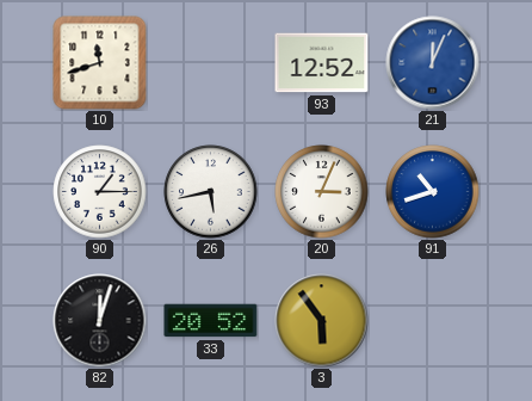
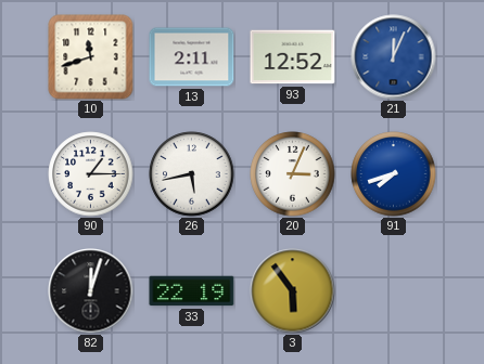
13: none -> 2:11
91: 10:42 -> 7:42
33: 20:52 -> 22:19
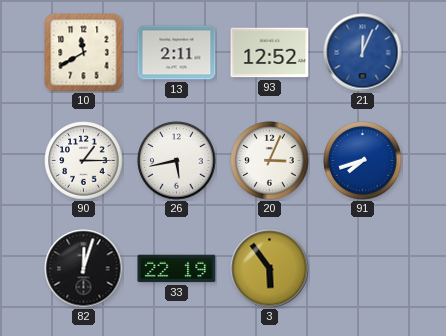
10: 11:42 -> 11:40
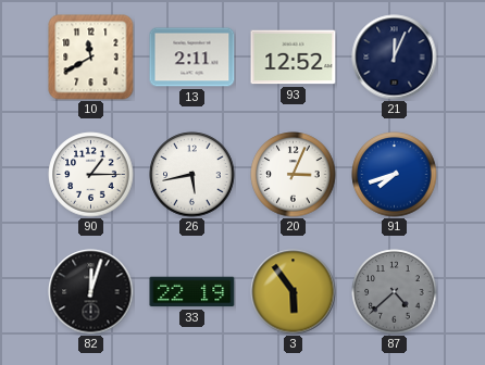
21 dial: blue -> navy
87: none -> 4:38
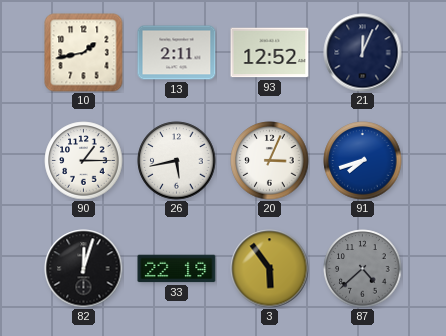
10: 11:40 -> 1:43
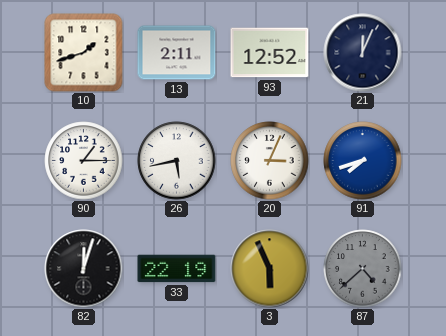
10: 1:43 -> 1:42
3: 5:54 -> 5:56
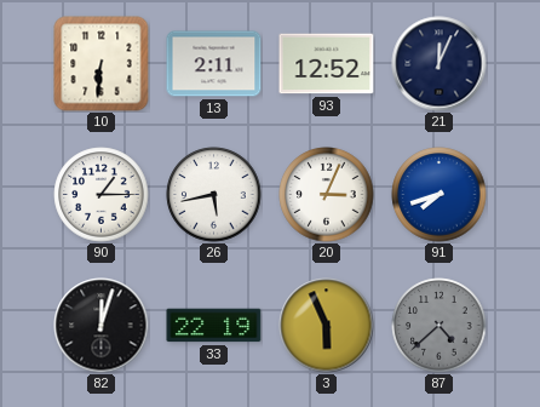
10: 1:42 -> 6:31
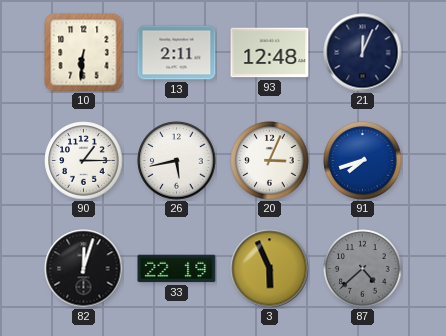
93: 12:52 -> 12:48
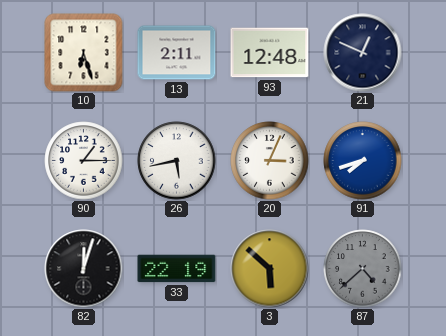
10: 6:31 -> 6:27
21: 12:04 -> 12:49
3: 5:56 -> 5:52
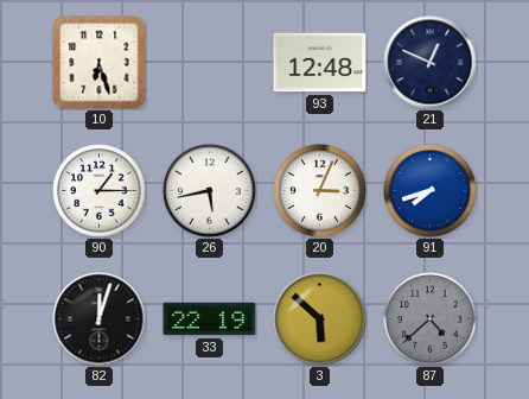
13: 2:11 -> none
